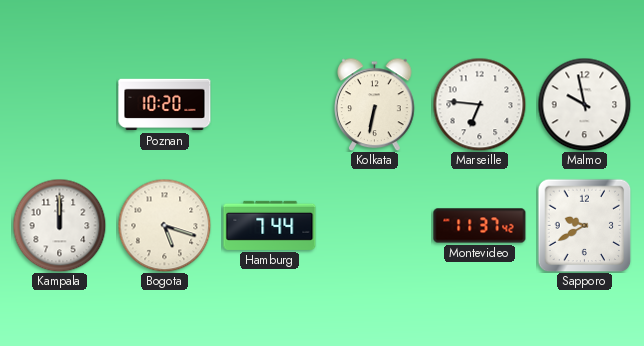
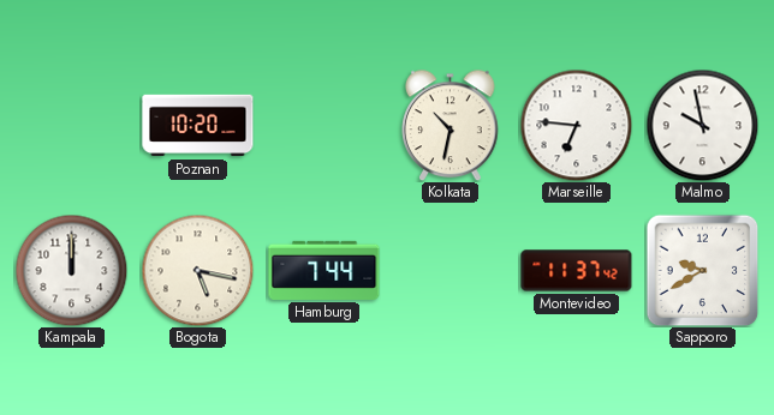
Kolkata: 6:32 -> 10:32
Bogota: 5:18 -> 5:17
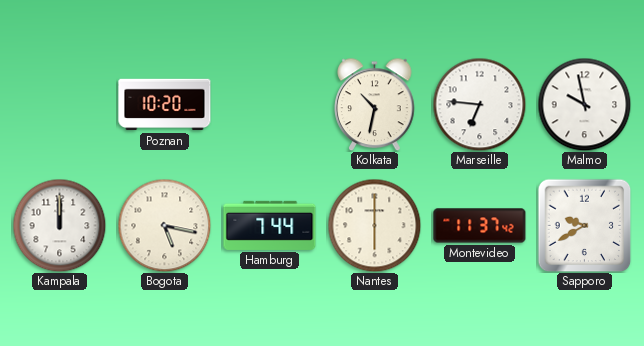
Nantes: none -> 6:00
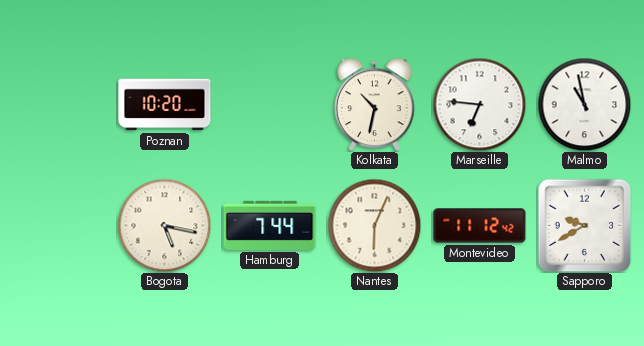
Malmo: 9:58 -> 10:58
Kampala: 12:00 -> none
Nantes: 6:00 -> 6:04
Montevideo: 11:37 -> 11:12
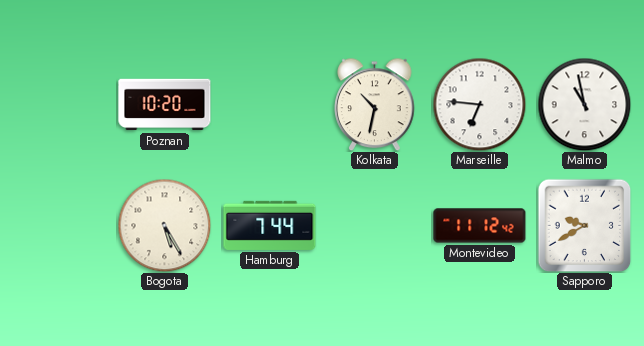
Bogota: 5:17 -> 5:25
Nantes: 6:04 -> none
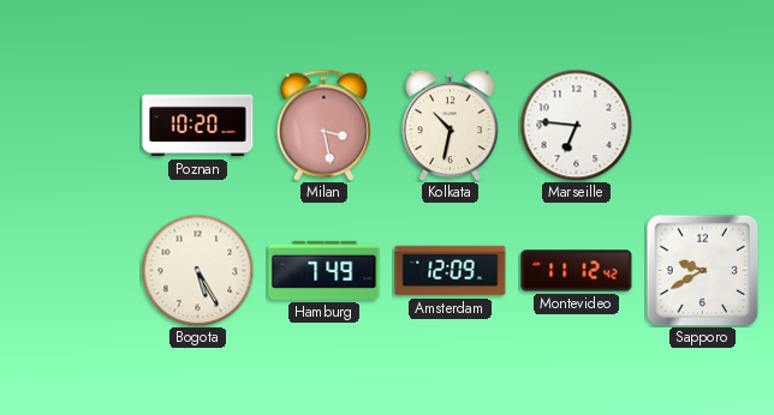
Milan: none -> 3:28
Malmo: 10:58 -> none
Hamburg: 7:44 -> 7:49
Amsterdam: none -> 12:09
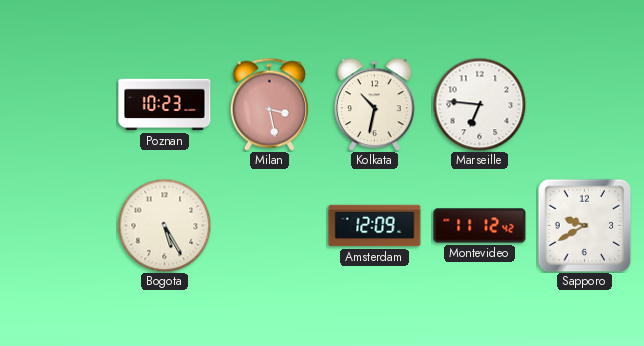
Poznan: 10:20 -> 10:23
Hamburg: 7:49 -> none
